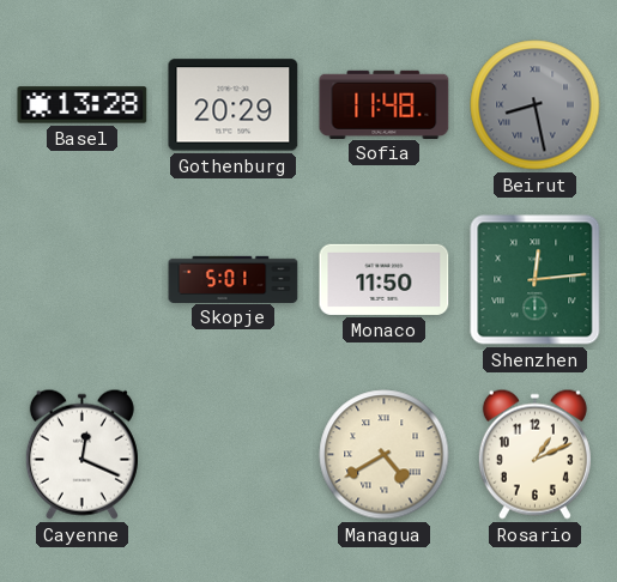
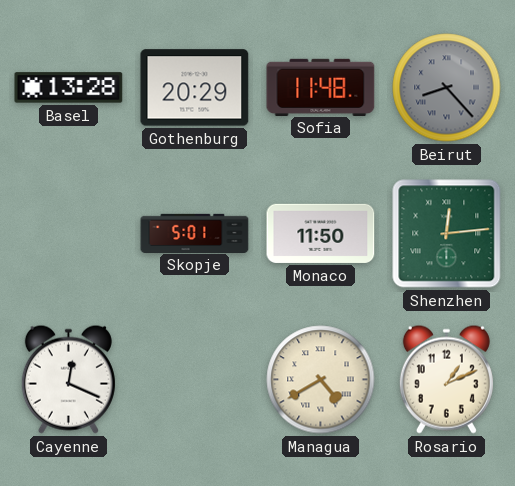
Beirut: 8:28 -> 8:23
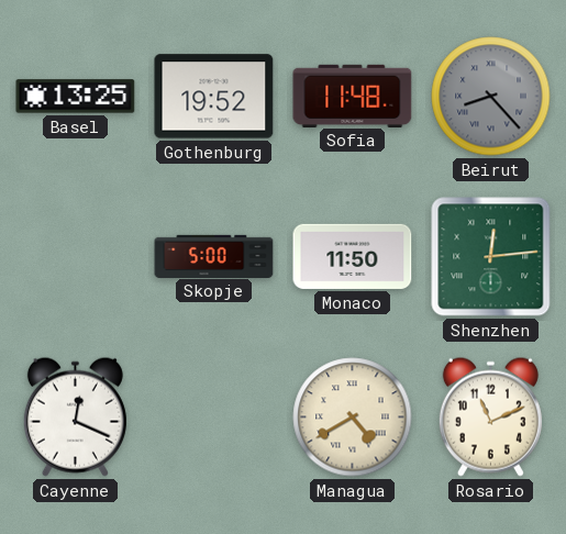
Basel: 13:28 -> 13:25
Gothenburg: 20:29 -> 19:52
Skopje: 5:01 -> 5:00
Rosario: 1:11 -> 11:11
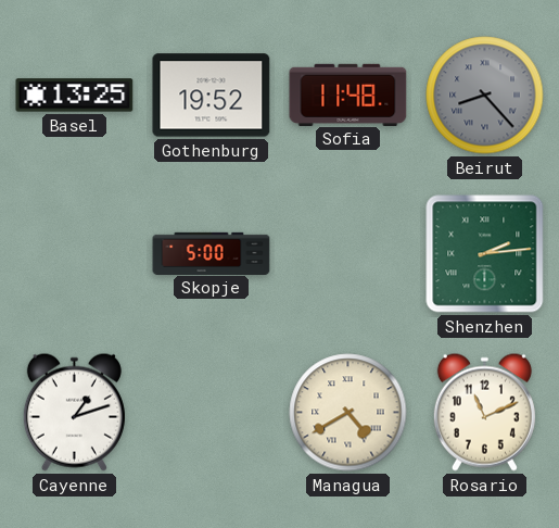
Monaco: 11:50 -> none
Shenzhen: 12:14 -> 2:14
Cayenne: 12:19 -> 1:12
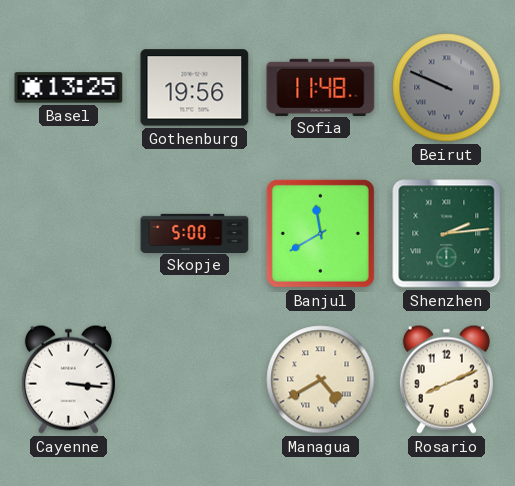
Gothenburg: 19:52 -> 19:56
Beirut: 8:23 -> 9:49
Banjul: none -> 11:40
Cayenne: 1:12 -> 3:16
Rosario: 11:11 -> 8:11
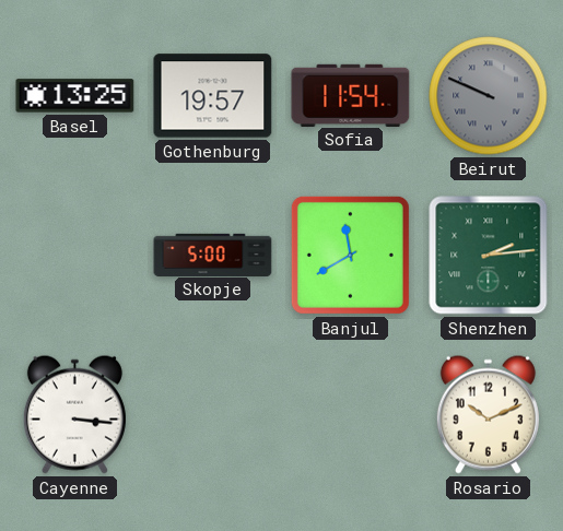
Gothenburg: 19:56 -> 19:57
Sofia: 11:48 -> 11:54
Managua: 4:40 -> none
Rosario: 8:11 -> 10:11
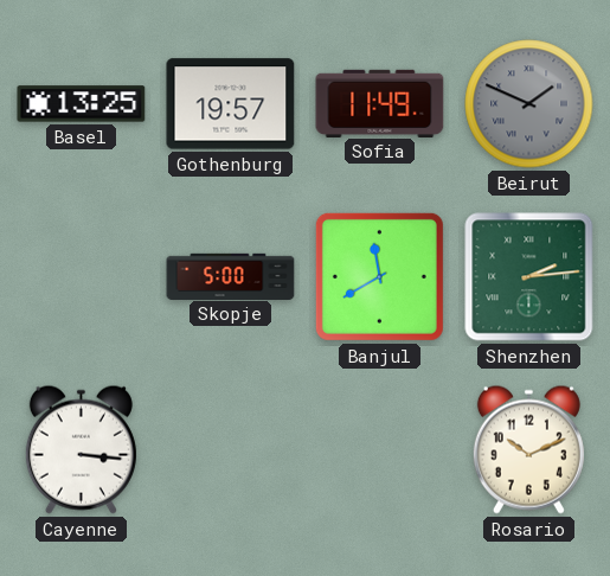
Sofia: 11:54 -> 11:49
Beirut: 9:49 -> 1:49
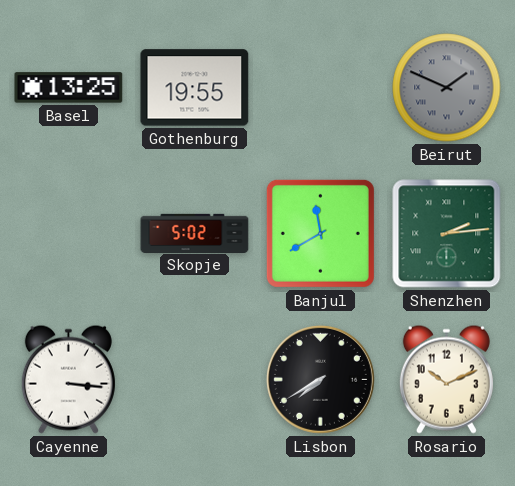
Gothenburg: 19:57 -> 19:55
Sofia: 11:49 -> none
Skopje: 5:00 -> 5:02
Lisbon: none -> 7:40
